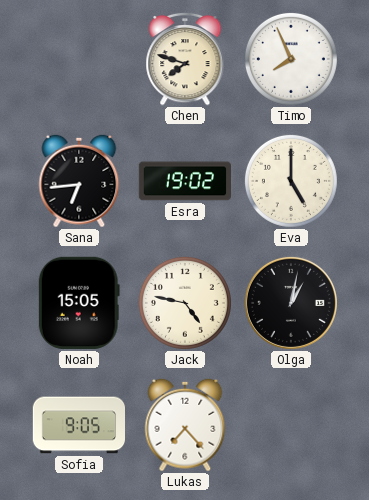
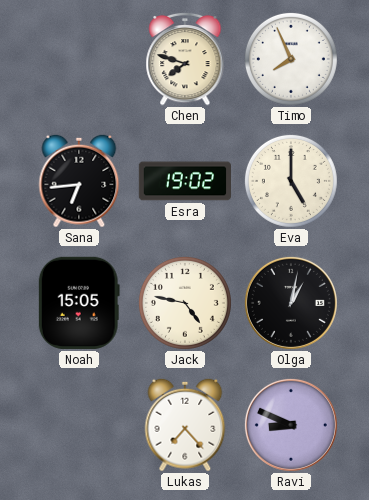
Sofia: 9:05 -> none
Ravi: none -> 8:49
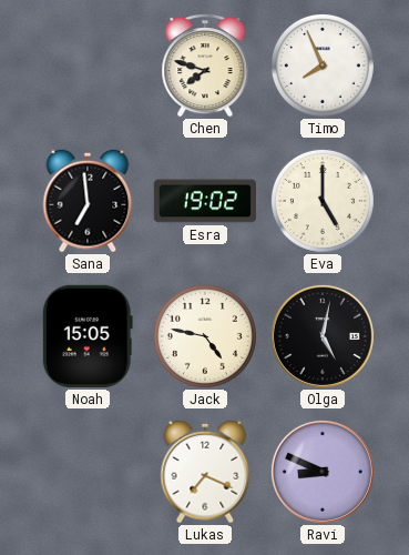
Sana: 6:44 -> 6:59
Olga: 1:02 -> 5:02
Lukas: 7:23 -> 7:19
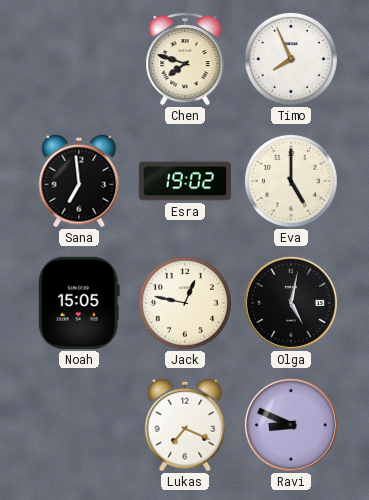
Jack: 4:47 -> 12:47
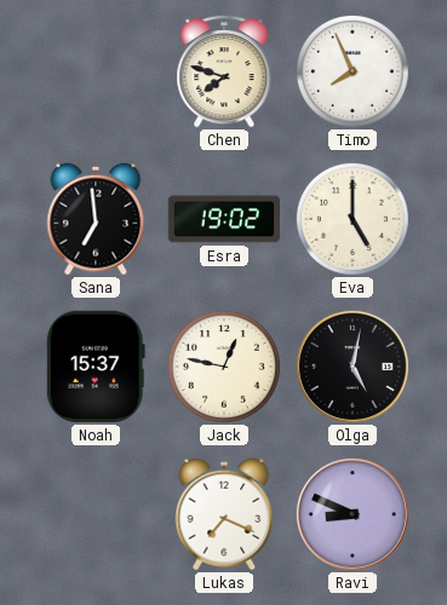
Noah: 15:05 -> 15:37
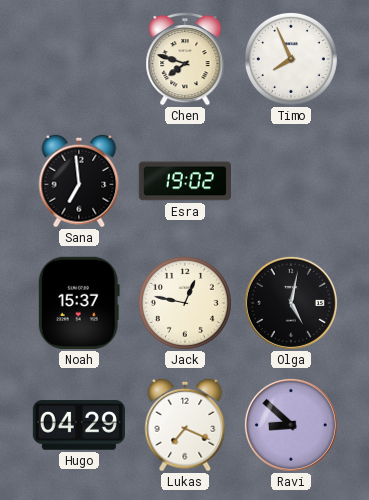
Eva: 5:00 -> none
Hugo: none -> 04:29
Ravi: 8:49 -> 8:52
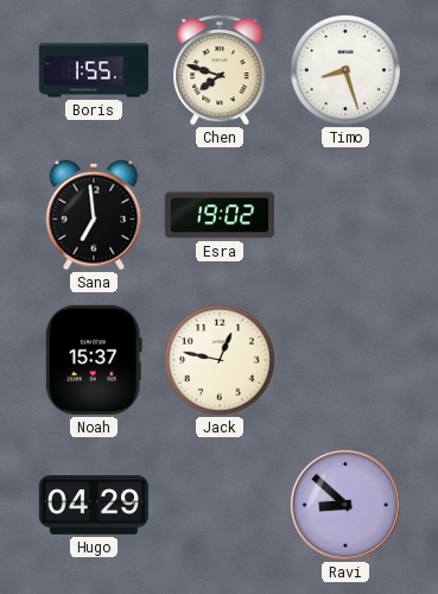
Boris: none -> 1:55
Timo: 7:56 -> 8:27
Olga: 5:02 -> none
Lukas: 7:19 -> none
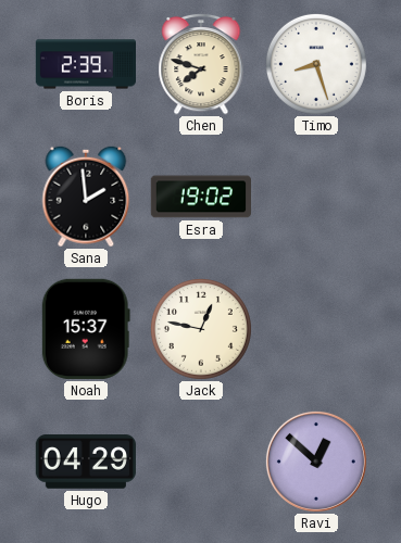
Boris: 1:55 -> 2:39
Sana: 6:59 -> 1:59
Ravi: 8:52 -> 12:52
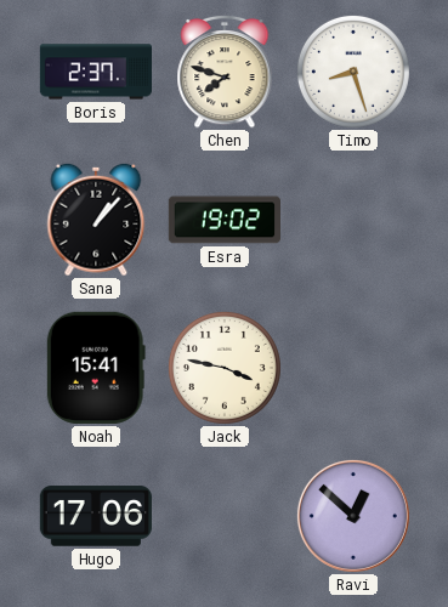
Boris: 2:39 -> 2:37
Sana: 1:59 -> 1:07
Noah: 15:37 -> 15:41
Jack: 12:47 -> 3:47
Hugo: 04:29 -> 17:06
